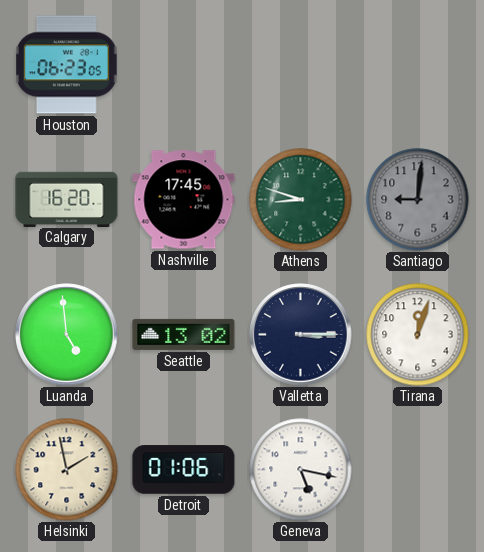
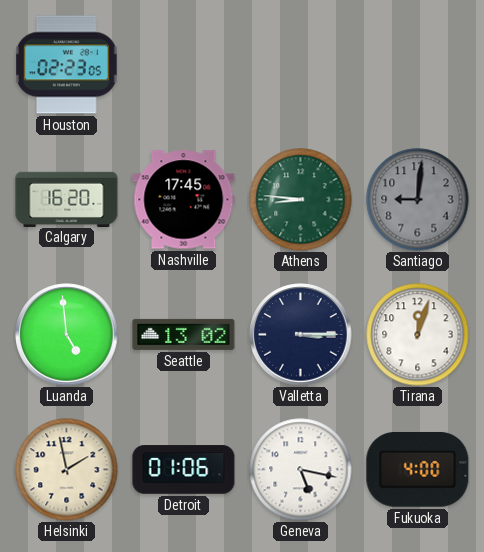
Houston: 06:23 -> 02:23
Athens: 8:48 -> 8:46
Fukuoka: none -> 4:00
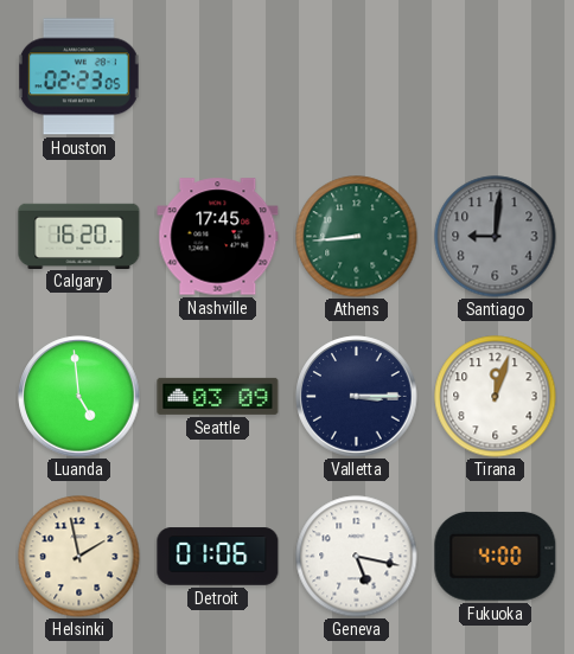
Athens: 8:46 -> 8:44
Seattle: 13:02 -> 03:09
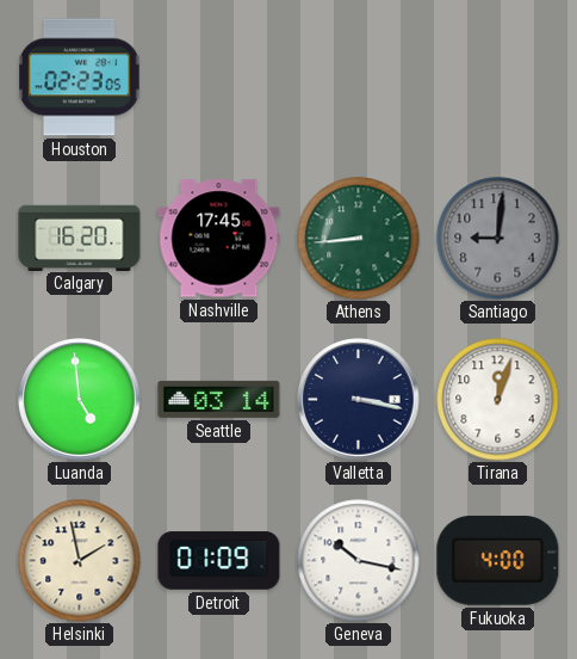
Seattle: 03:09 -> 03:14
Valletta: 3:15 -> 3:17
Detroit: 01:06 -> 01:09
Geneva: 5:17 -> 10:17
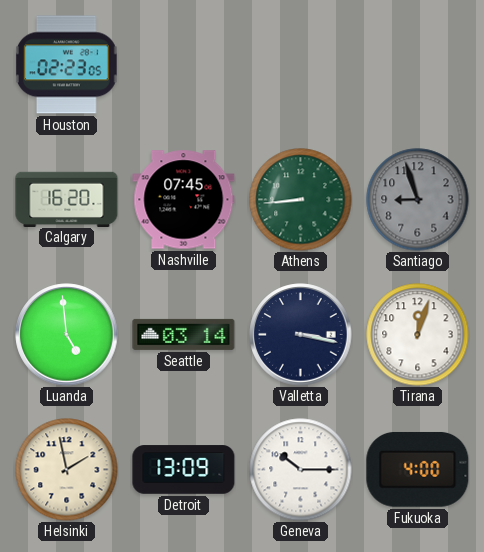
Nashville: 17:45 -> 07:45
Santiago: 9:01 -> 8:57
Detroit: 01:09 -> 13:09
Geneva: 10:17 -> 10:15
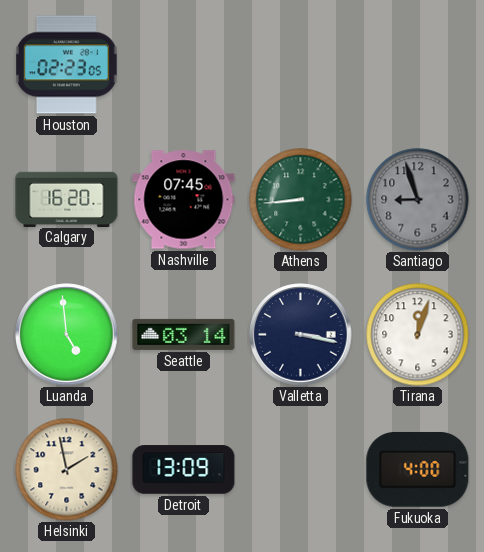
Geneva: 10:15 -> none
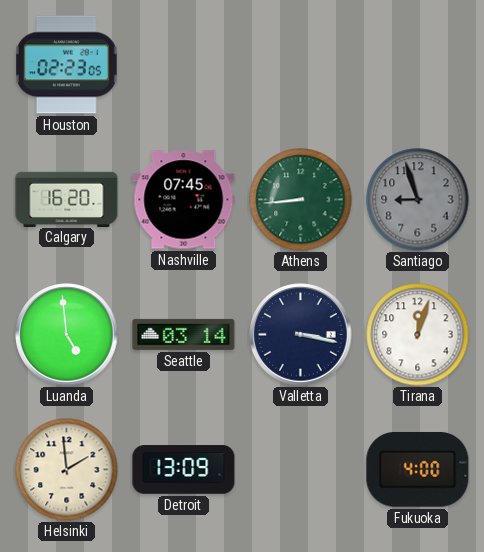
Helsinki: 1:58 -> 1:59
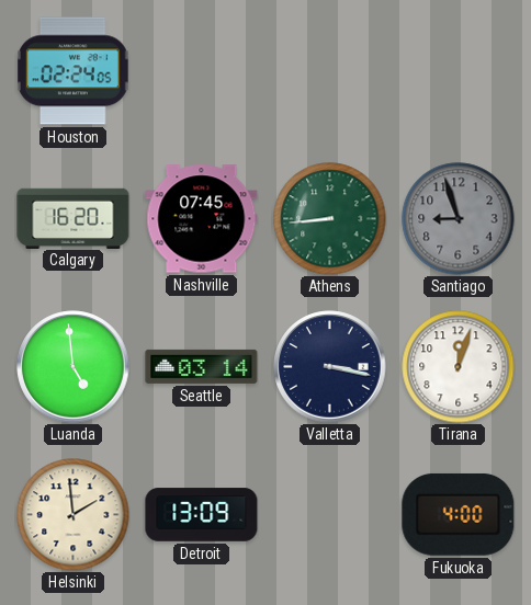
Houston: 02:23 -> 02:24
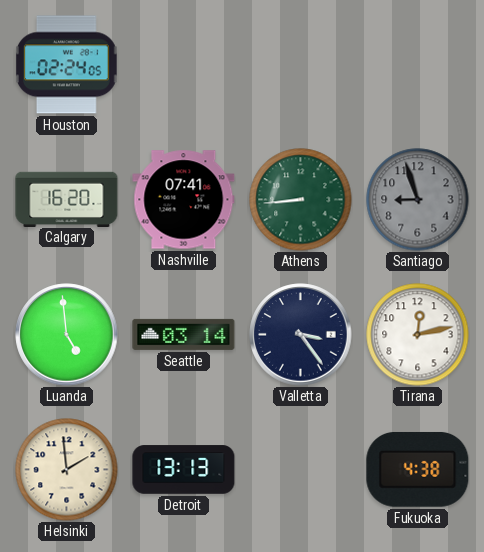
Nashville: 07:45 -> 07:41
Valletta: 3:17 -> 3:24
Tirana: 12:03 -> 12:13
Detroit: 13:09 -> 13:13
Fukuoka: 4:00 -> 4:38
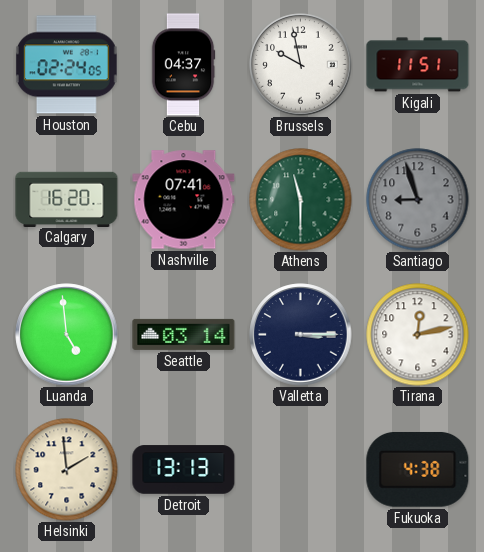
Cebu: none -> 04:37
Brussels: none -> 9:58
Kigali: none -> 11:51
Athens: 8:44 -> 11:30
Valletta: 3:24 -> 3:15
